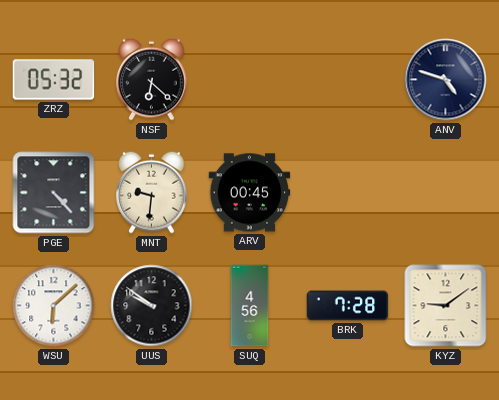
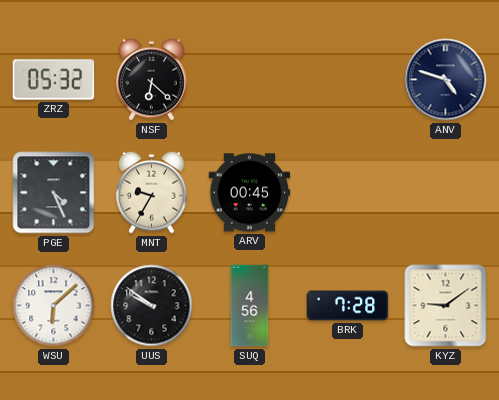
PGE: 4:23 -> 4:26
MNT: 9:31 -> 9:35
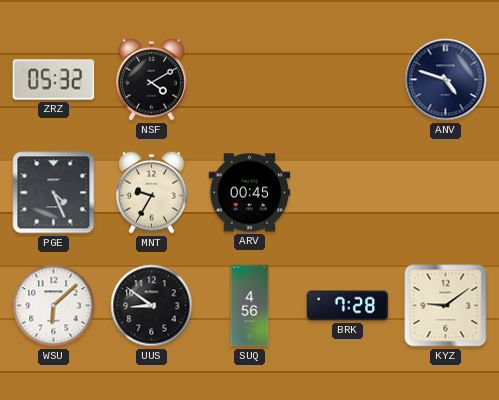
NSF: 6:22 -> 4:10
UUS: 9:51 -> 8:51
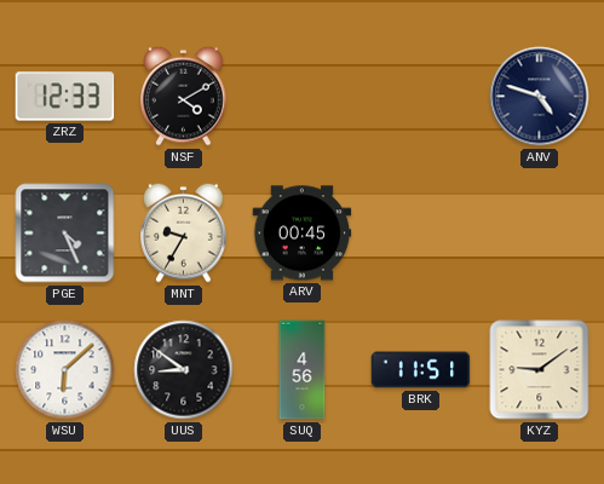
ZRZ: 05:32 -> 12:33
BRK: 7:28 -> 11:51
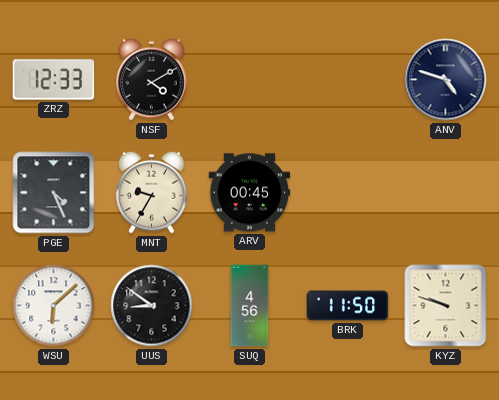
BRK: 11:51 -> 11:50
KYZ: 9:09 -> 9:48
